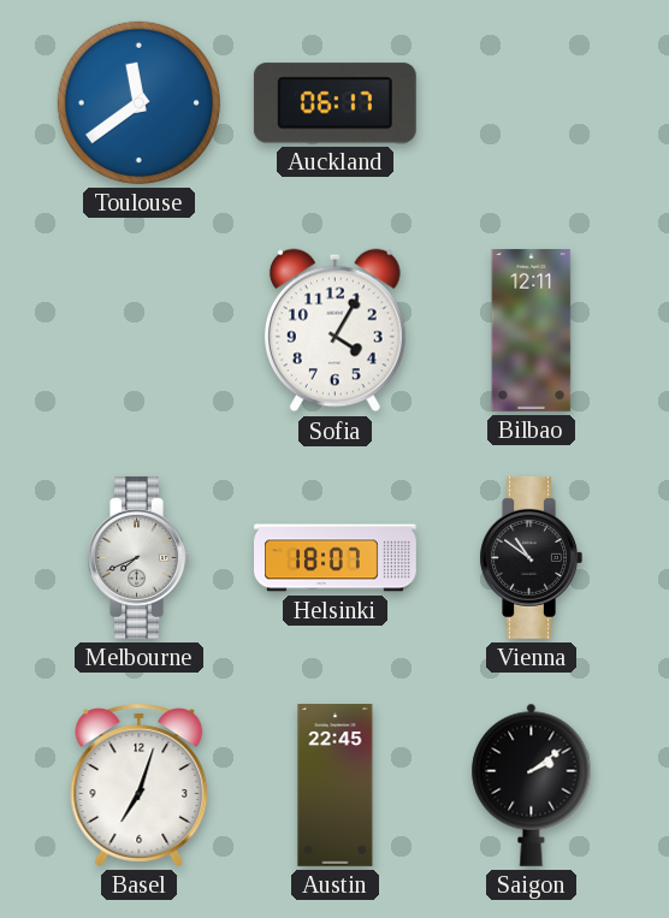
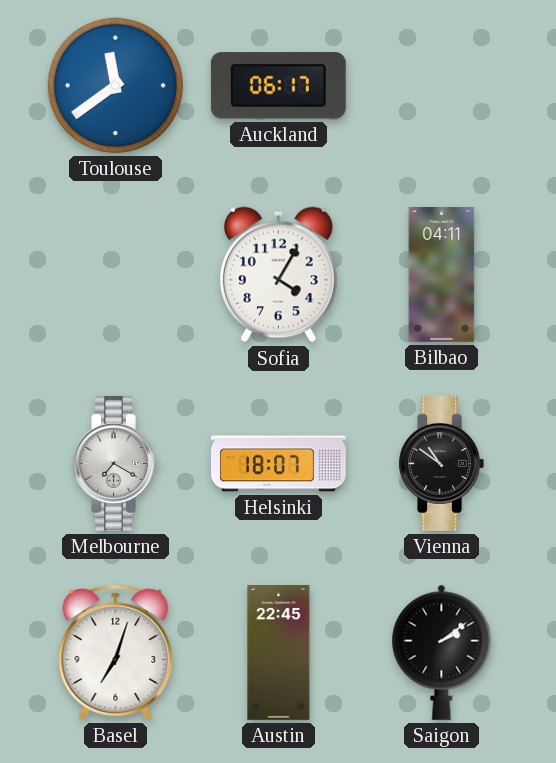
Bilbao: 12:11 -> 04:11
Melbourne: 7:41 -> 7:20
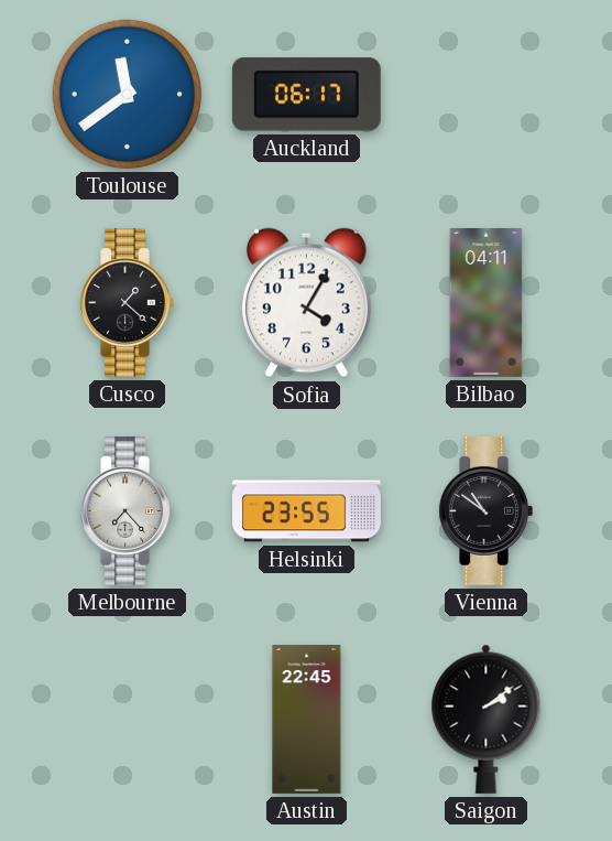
Cusco: none -> 1:22
Melbourne: 7:20 -> 7:23
Helsinki: 18:07 -> 23:55
Basel: 7:03 -> none
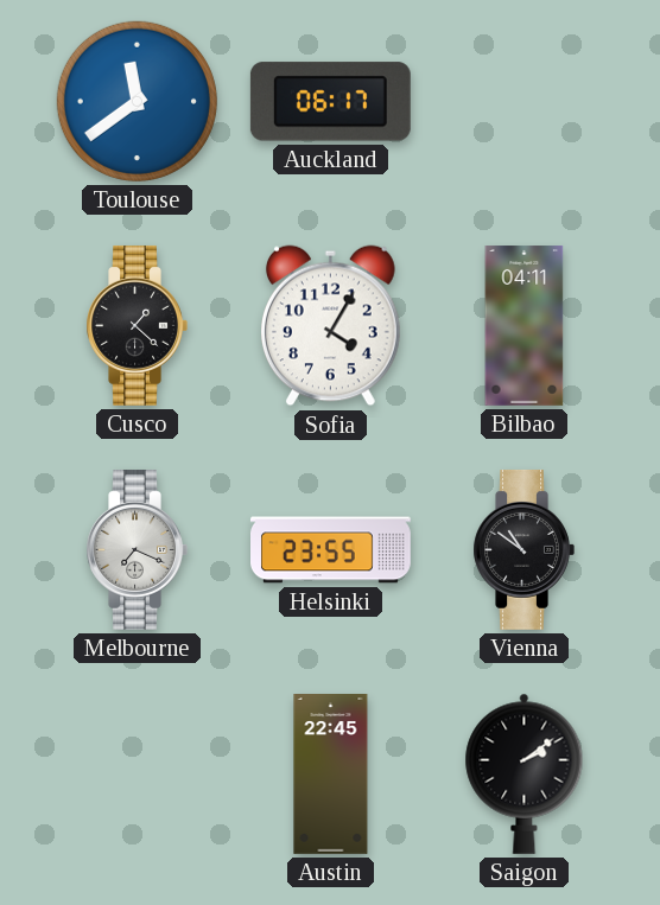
Melbourne: 7:23 -> 7:19
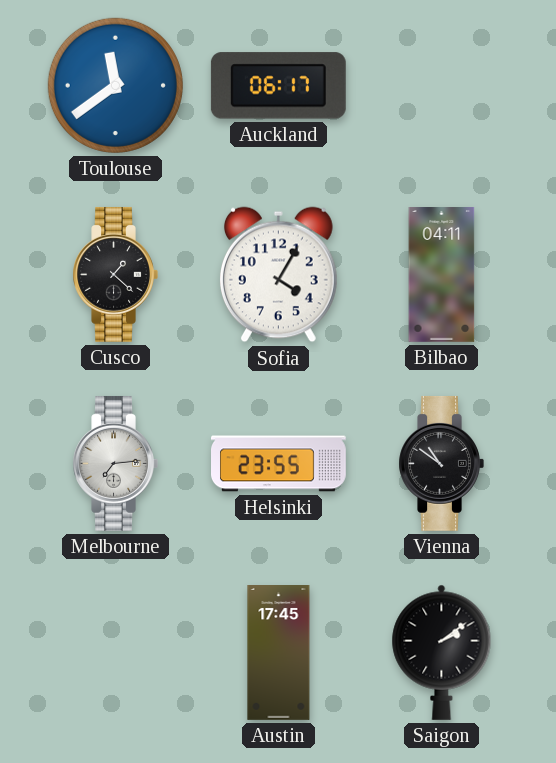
Melbourne: 7:19 -> 7:14
Austin: 22:45 -> 17:45
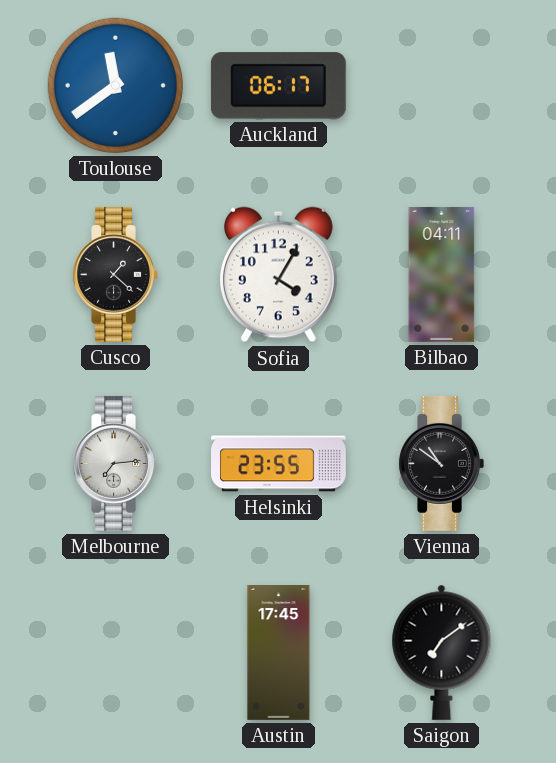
Saigon: 2:09 -> 7:09
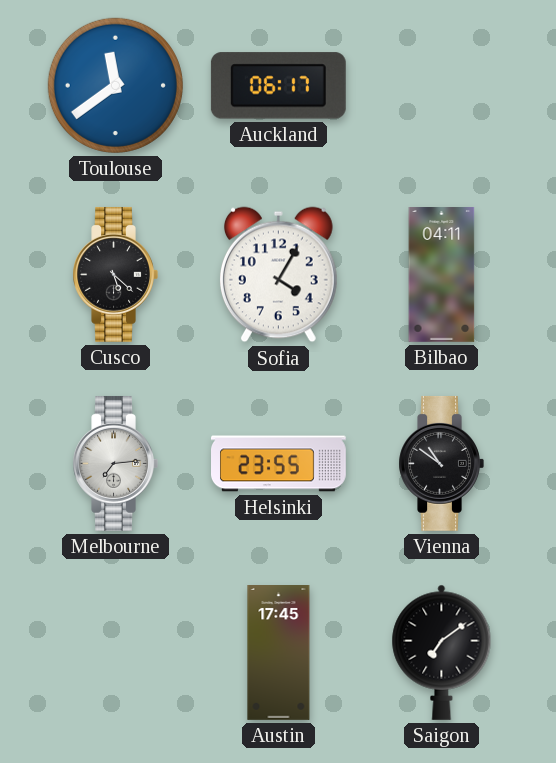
Cusco: 1:22 -> 5:22
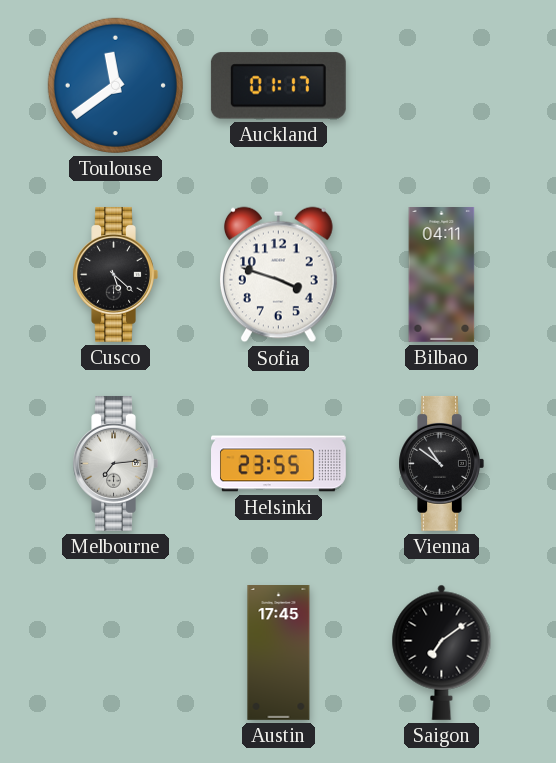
Auckland: 06:17 -> 01:17
Sofia: 4:05 -> 3:48
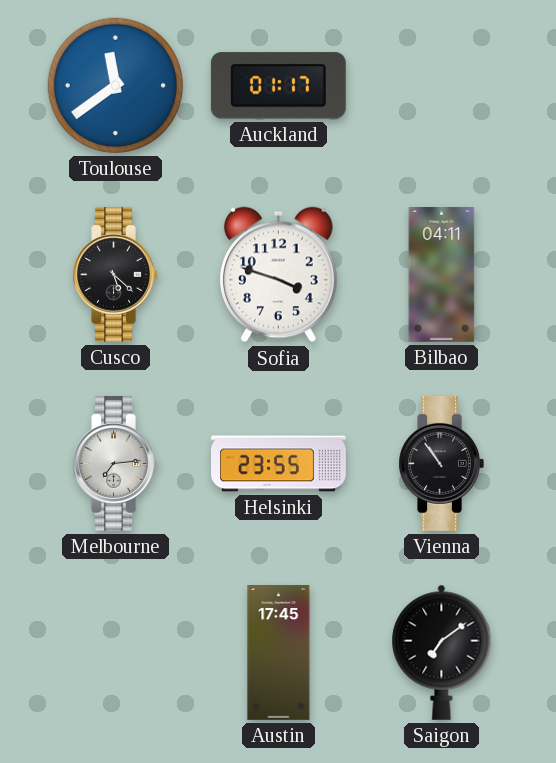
Vienna: 10:51 -> 10:54
